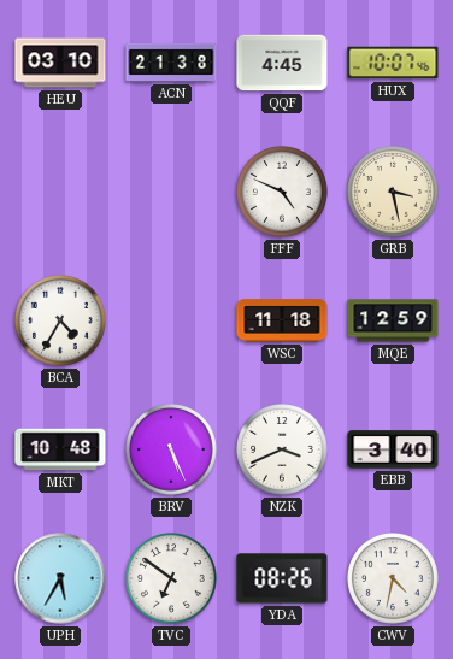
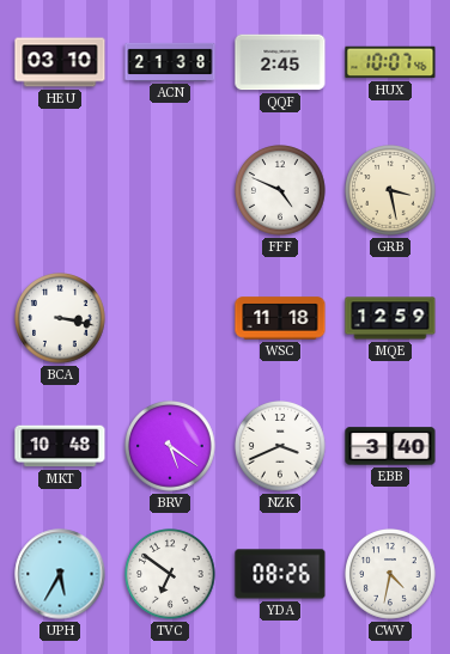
QQF: 4:45 -> 2:45
BCA: 4:35 -> 3:17
BRV: 5:26 -> 5:21
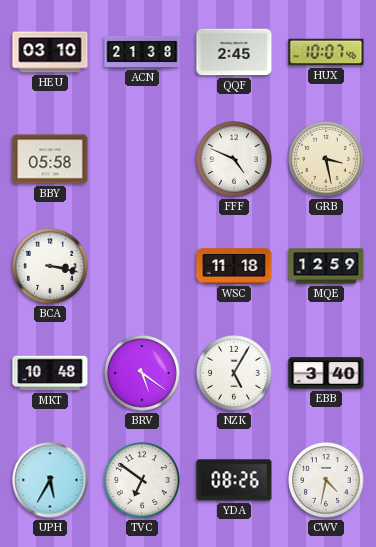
BBY: none -> 05:58
NZK: 3:41 -> 5:05
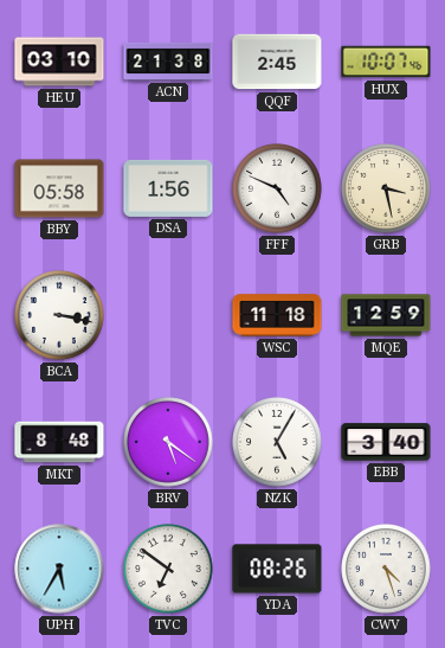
DSA: none -> 1:56
MKT: 10:48 -> 8:48
CWV: 4:32 -> 4:27
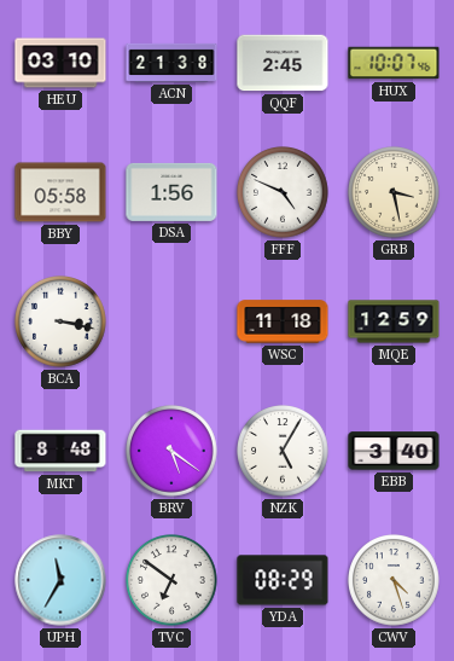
UPH: 5:35 -> 11:35
YDA: 08:26 -> 08:29
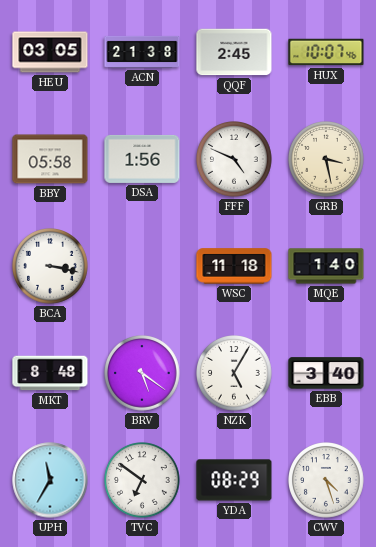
HEU: 03:10 -> 03:05
MQE: 12:59 -> 1:40
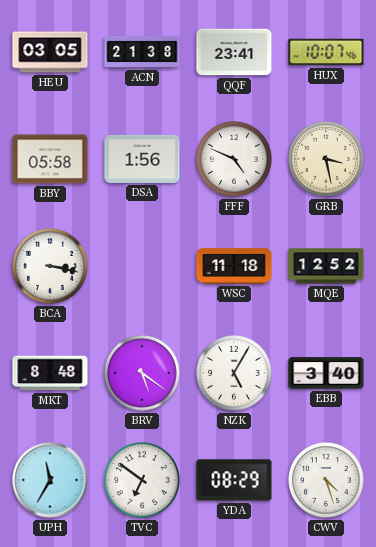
QQF: 2:45 -> 23:41
MQE: 1:40 -> 12:52
